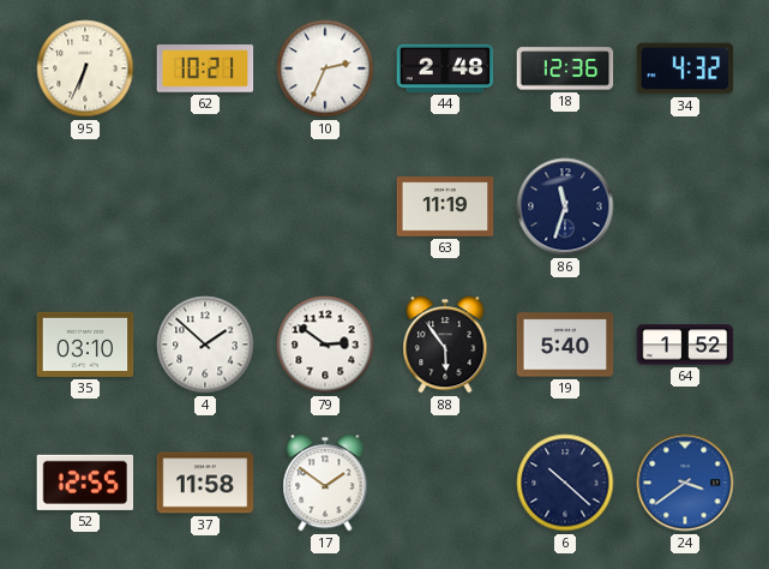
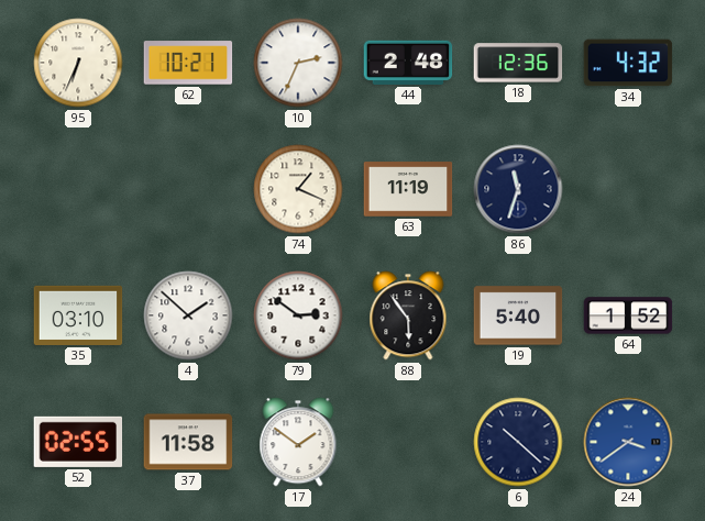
74: none -> 1:19
52: 12:55 -> 02:55
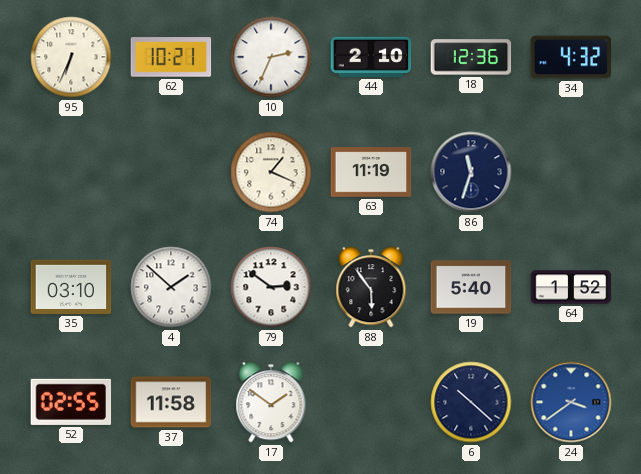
44: 2:48 -> 2:10
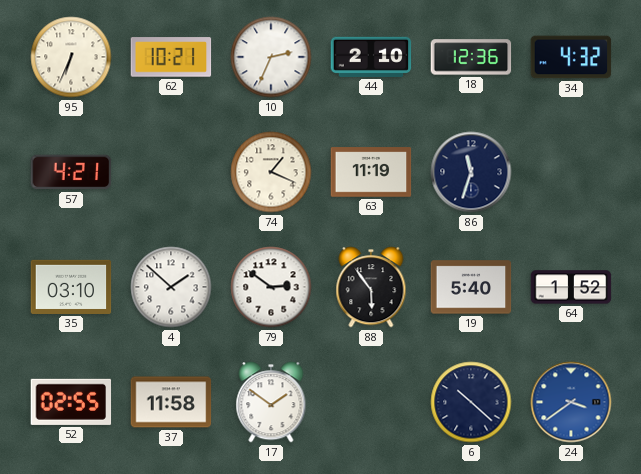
57: none -> 4:21
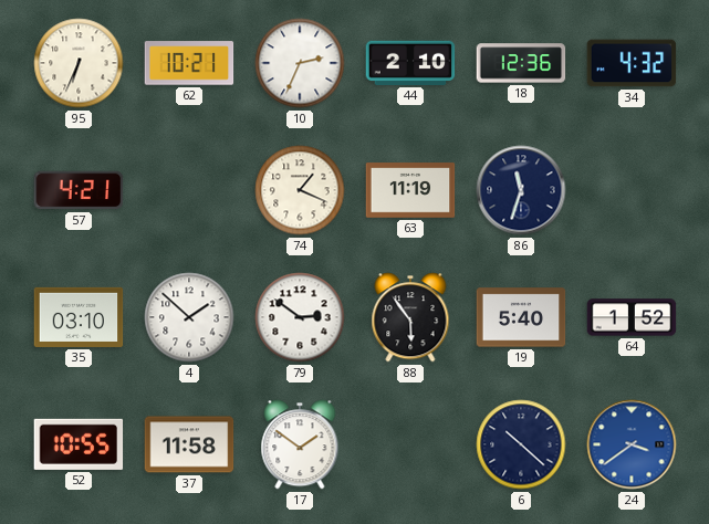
52: 02:55 -> 10:55
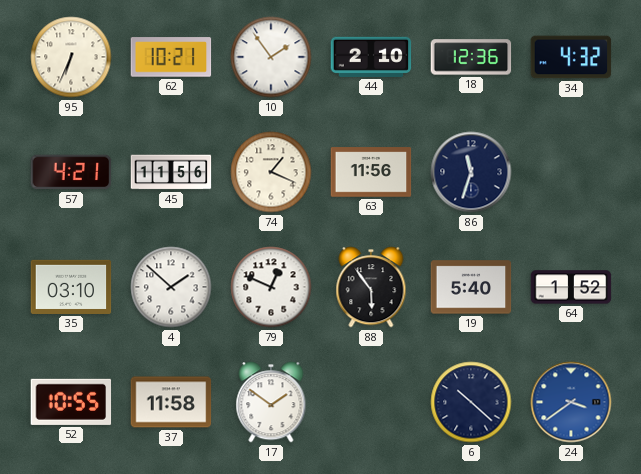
10: 2:34 -> 1:54
45: none -> 11:56
63: 11:19 -> 11:56
79: 2:51 -> 12:49
